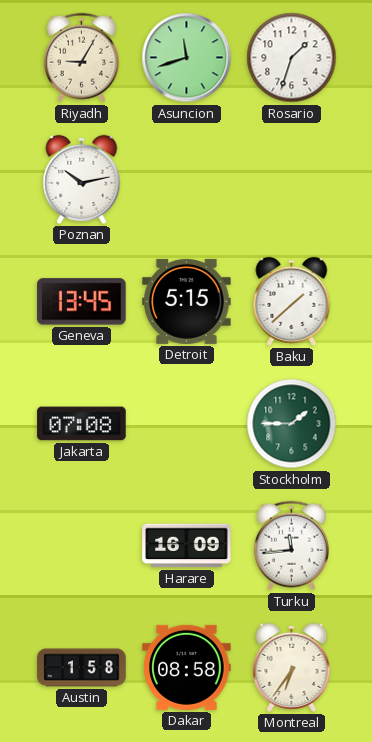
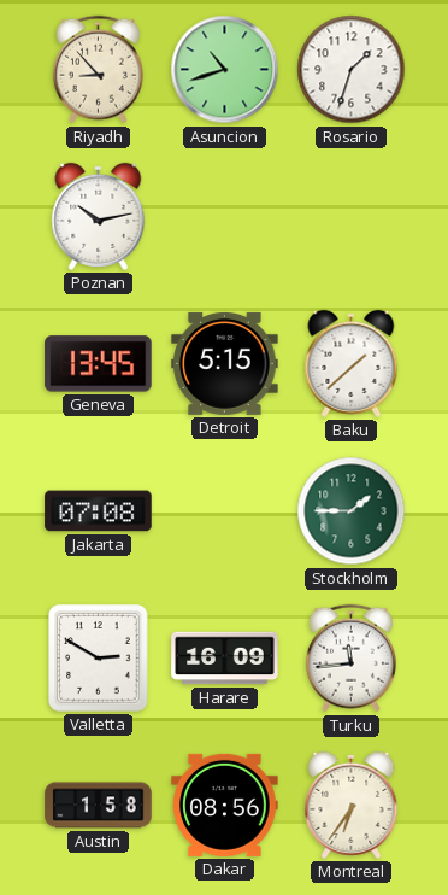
Riyadh: 9:05 -> 8:53
Asuncion: 11:42 -> 10:42
Valletta: none -> 2:50
Dakar: 08:58 -> 08:56
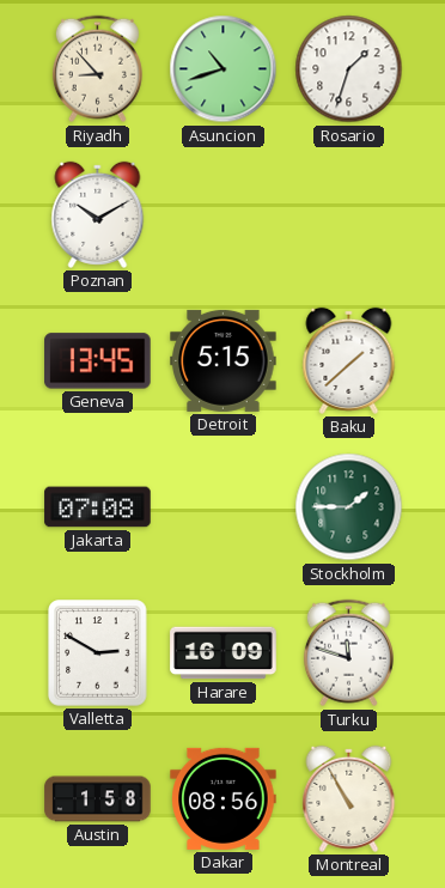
Poznan: 10:13 -> 10:10
Turku: 11:44 -> 11:48
Montreal: 6:36 -> 10:55
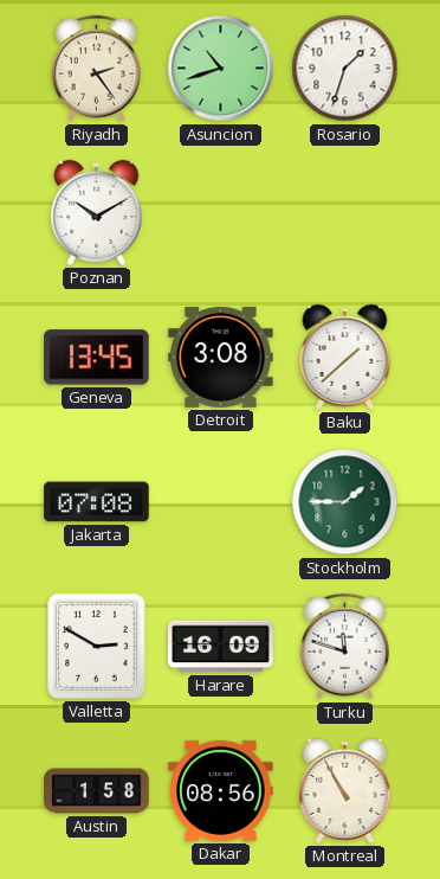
Riyadh: 8:53 -> 2:24
Detroit: 5:15 -> 3:08
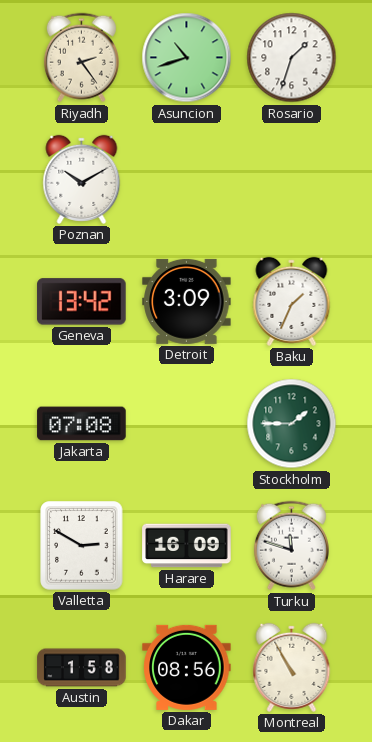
Geneva: 13:45 -> 13:42
Detroit: 3:08 -> 3:09
Baku: 1:38 -> 1:34
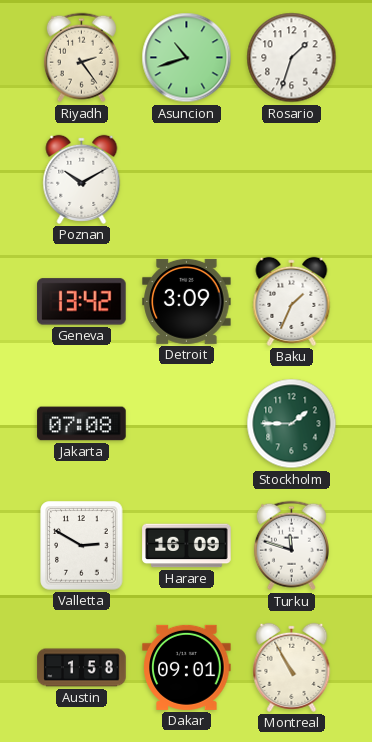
Dakar: 08:56 -> 09:01
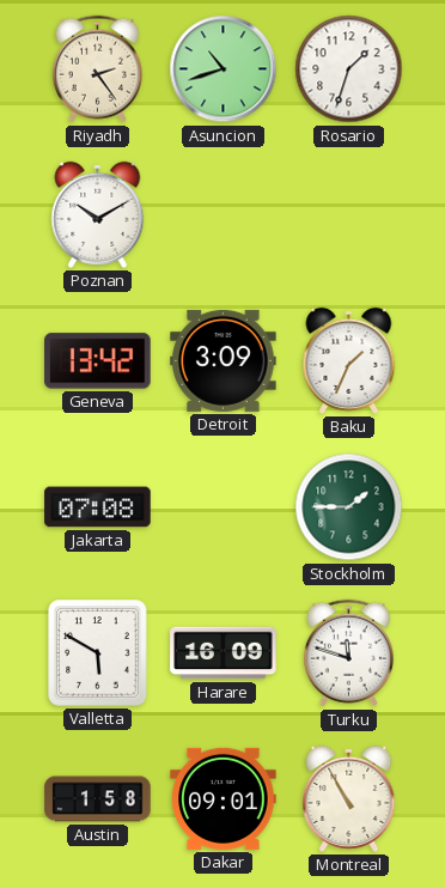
Valletta: 2:50 -> 5:50
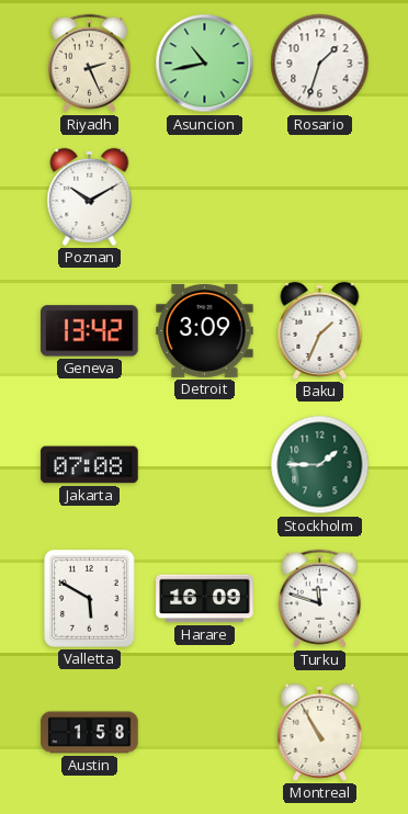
Riyadh: 2:24 -> 2:26
Asuncion: 10:42 -> 10:43
Dakar: 09:01 -> none
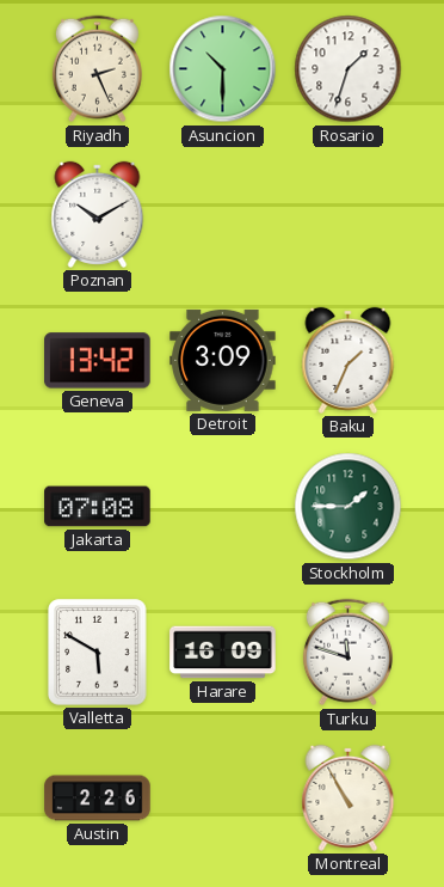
Asuncion: 10:43 -> 10:30
Austin: 1:58 -> 2:26
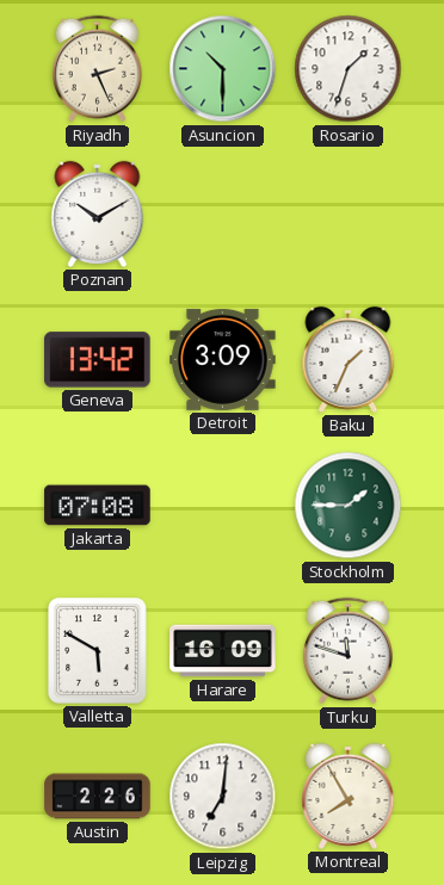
Leipzig: none -> 7:01
Montreal: 10:55 -> 7:55
